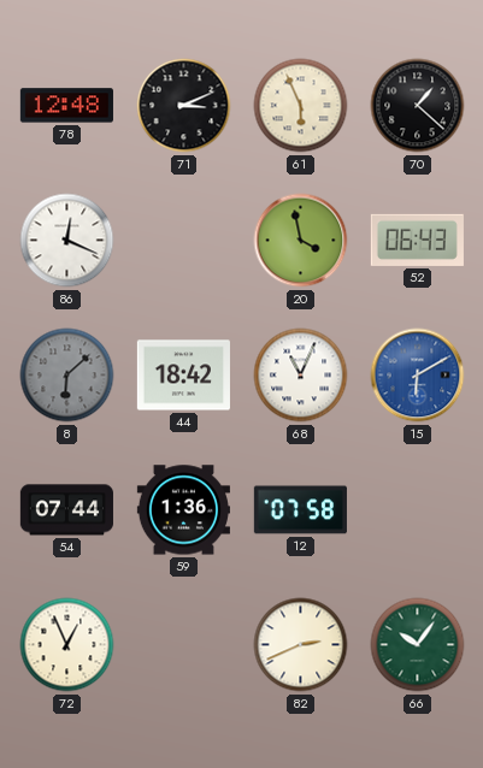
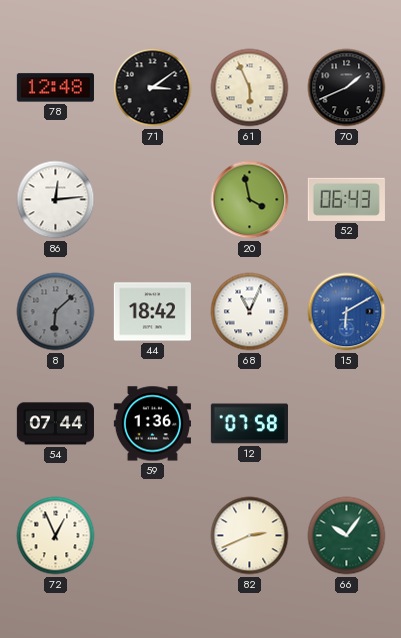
71: 3:11 -> 3:09
70: 1:22 -> 1:41
86: 12:19 -> 12:14
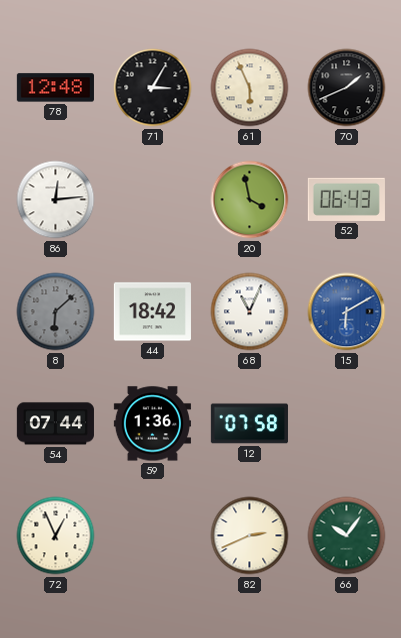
71: 3:09 -> 3:05
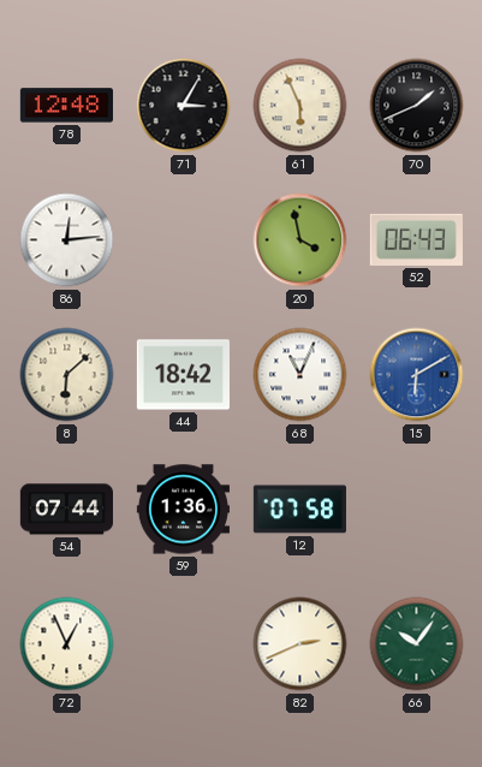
8 dial: grey -> cream
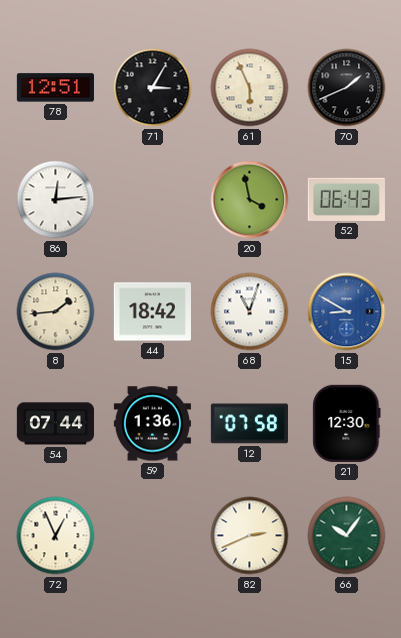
78: 12:48 -> 12:51
8: 6:08 -> 1:44
68: 11:04 -> 11:03
15: 6:10 -> 8:50
21: none -> 12:30
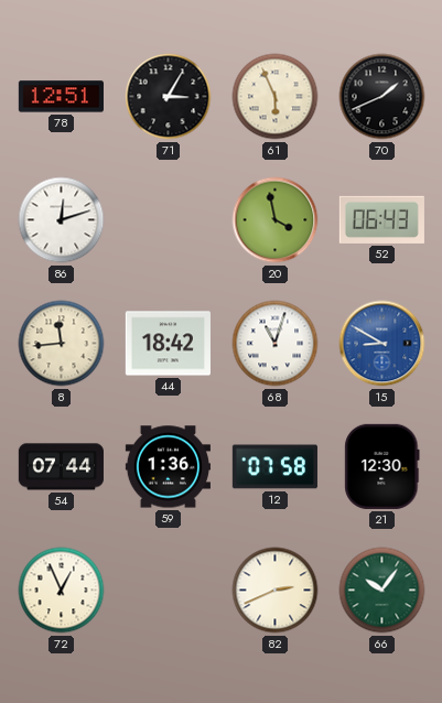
86: 12:14 -> 12:12
8: 1:44 -> 11:44
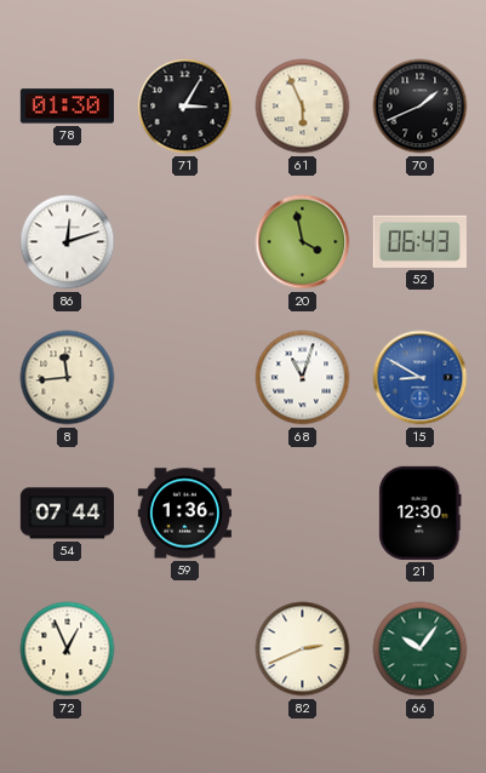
78: 12:51 -> 01:30
44: 18:42 -> none
12: 07:58 -> none
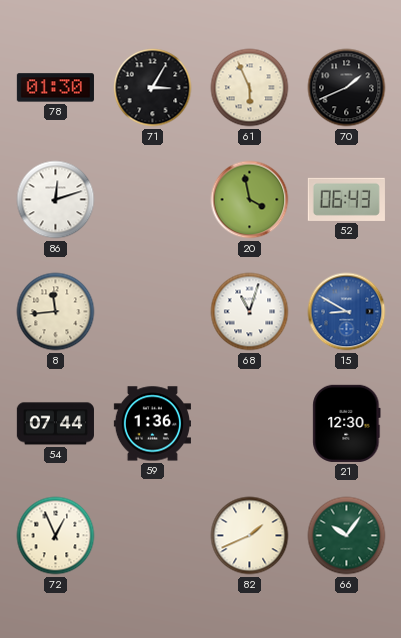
82: 2:41 -> 1:41
